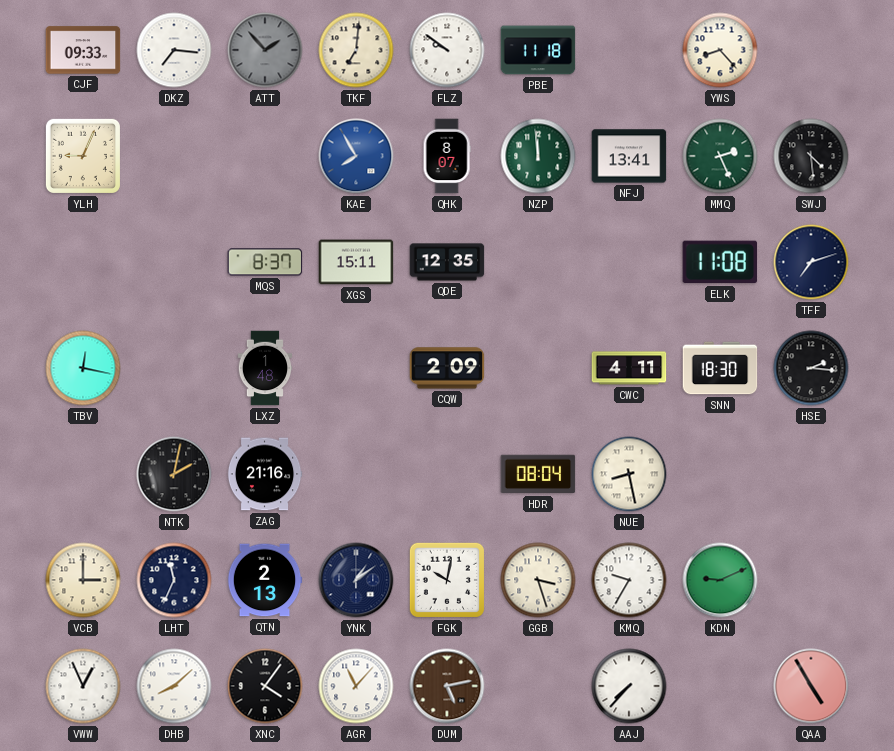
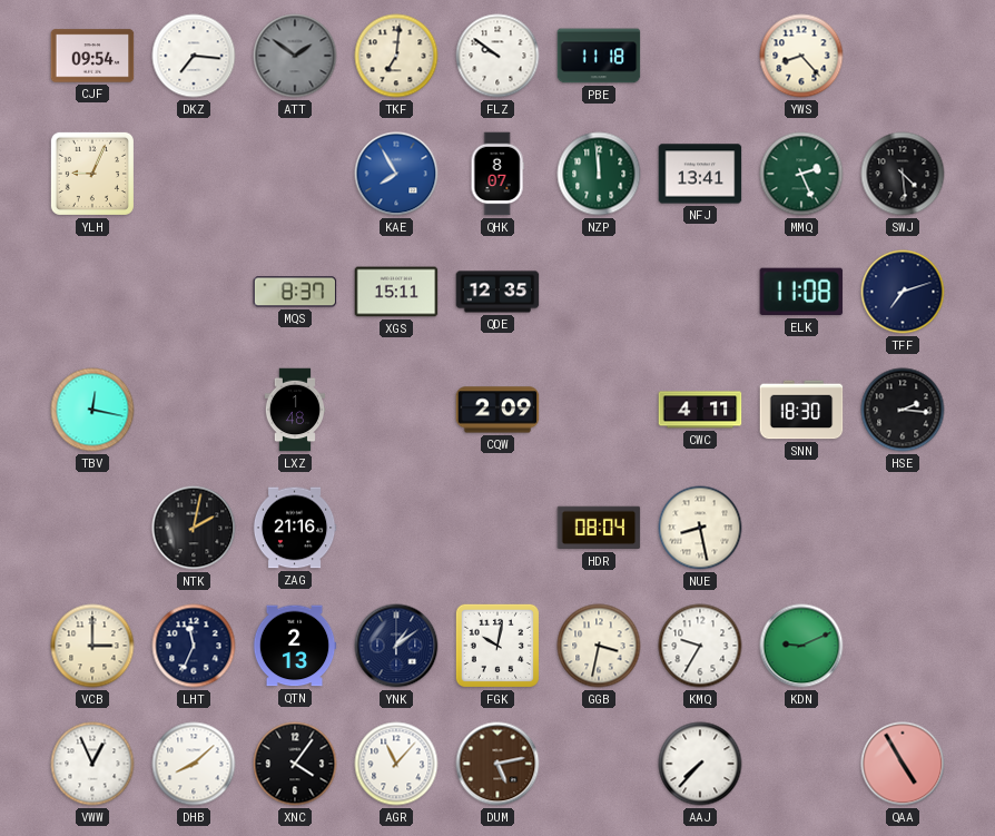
CJF: 09:33 -> 09:54
ATT: 1:53 -> 1:51
GGB: 3:27 -> 3:32
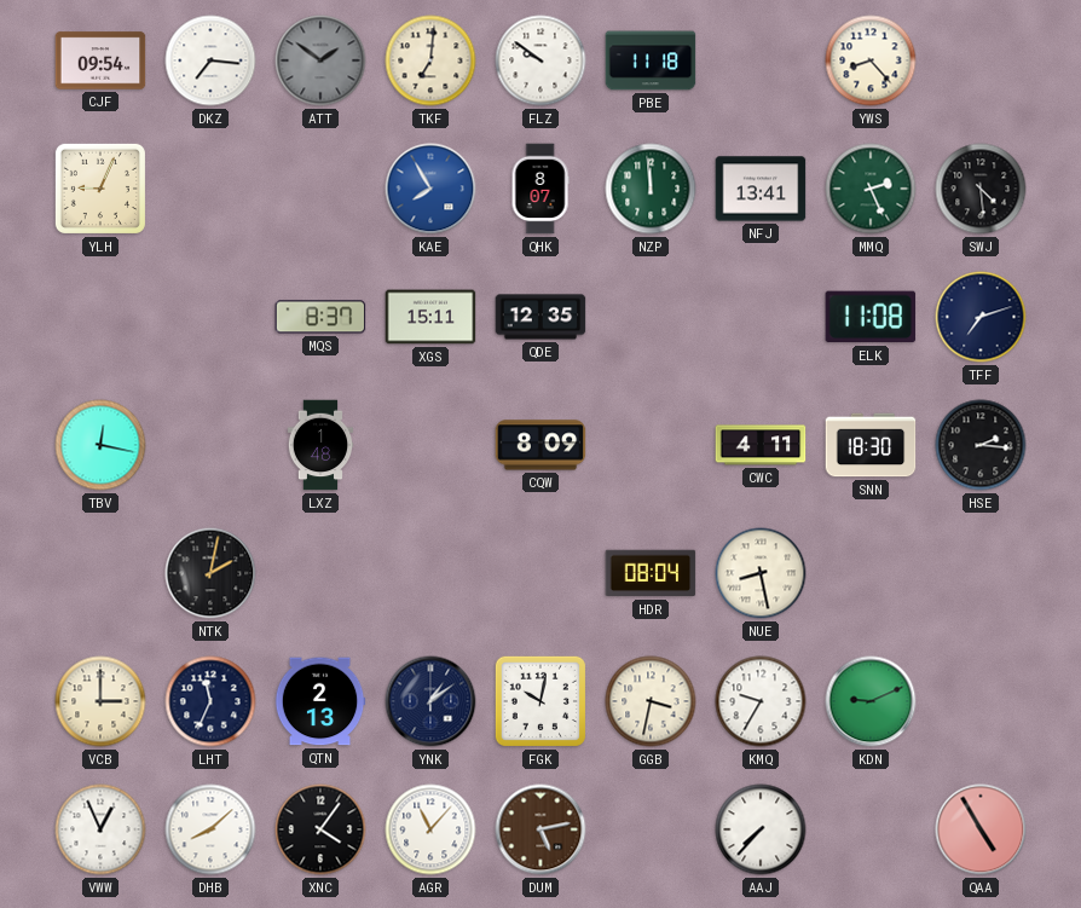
CQW: 2:09 -> 8:09
ZAG: 21:16 -> none
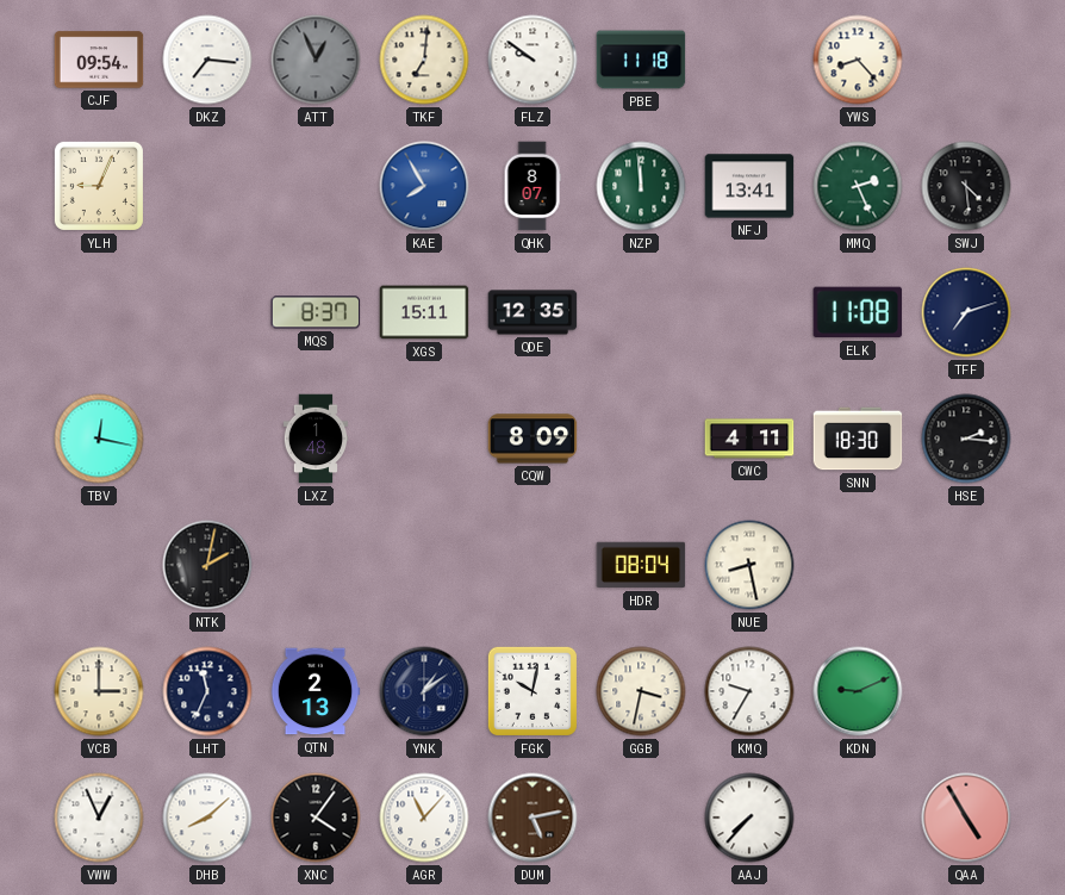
ATT: 1:51 -> 12:56
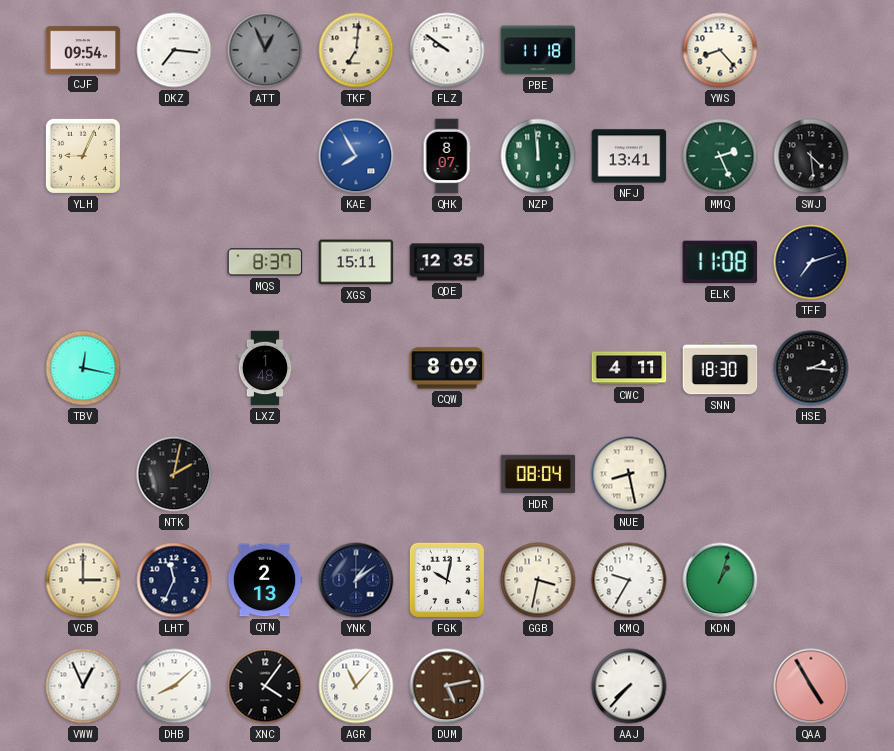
KDN: 9:11 -> 1:03
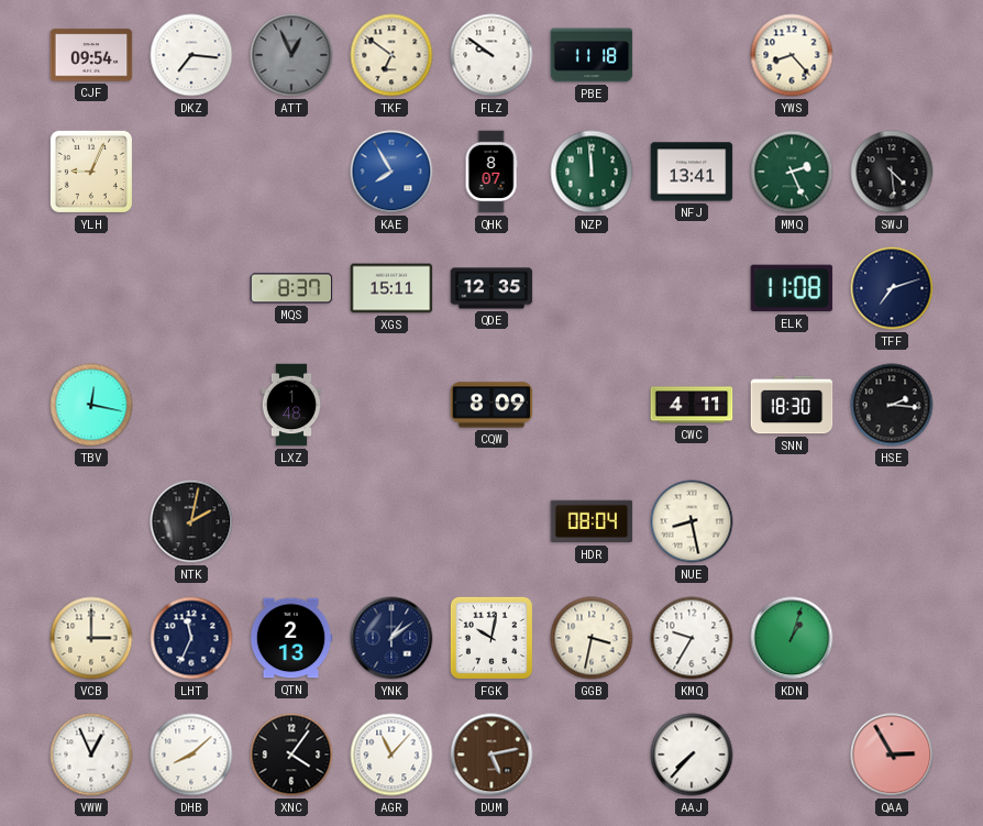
TKF: 7:01 -> 6:51
QAA: 4:55 -> 2:55
